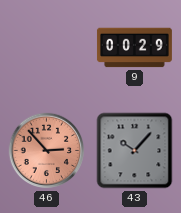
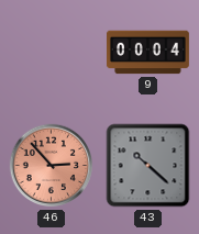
9: 00:29 -> 00:04
43: 10:07 -> 10:22
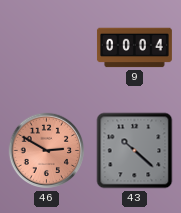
46: 2:53 -> 2:50
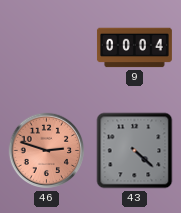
46: 2:50 -> 2:48
43: 10:22 -> 4:22
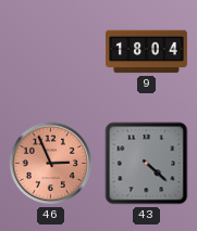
9: 00:04 -> 18:04
46: 2:48 -> 2:56
